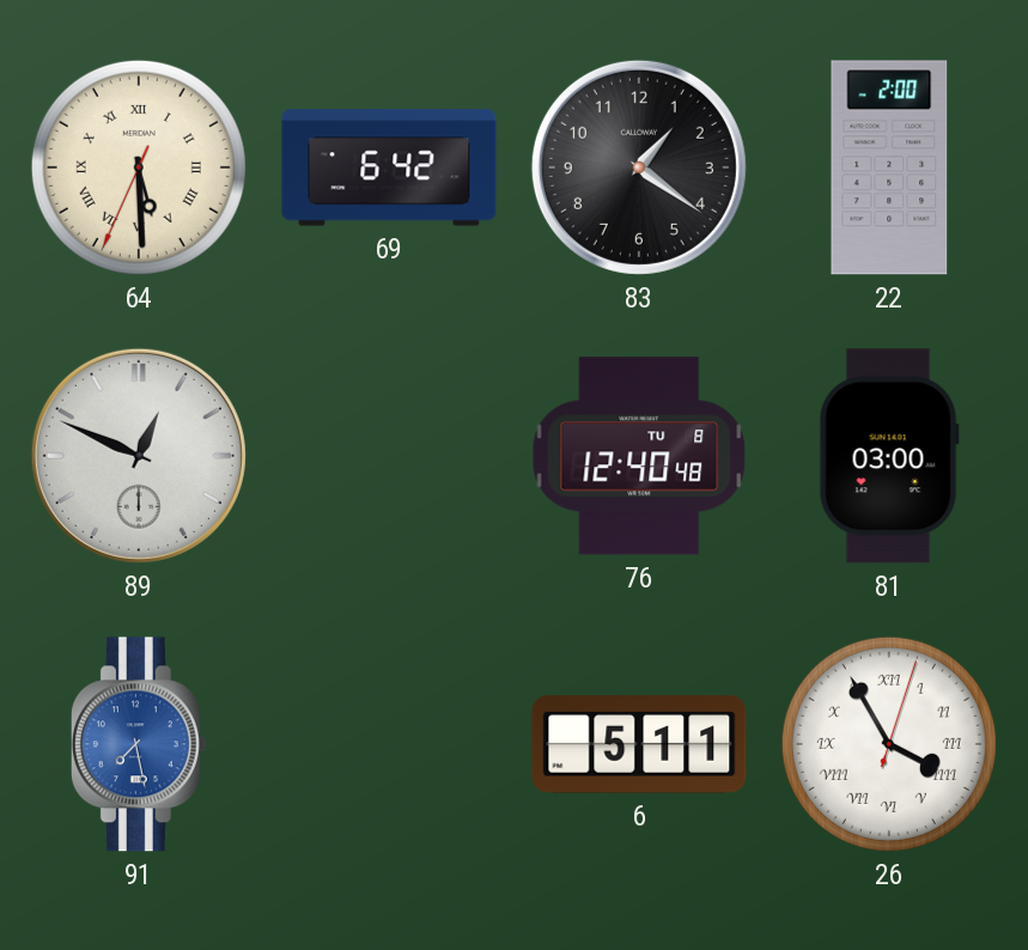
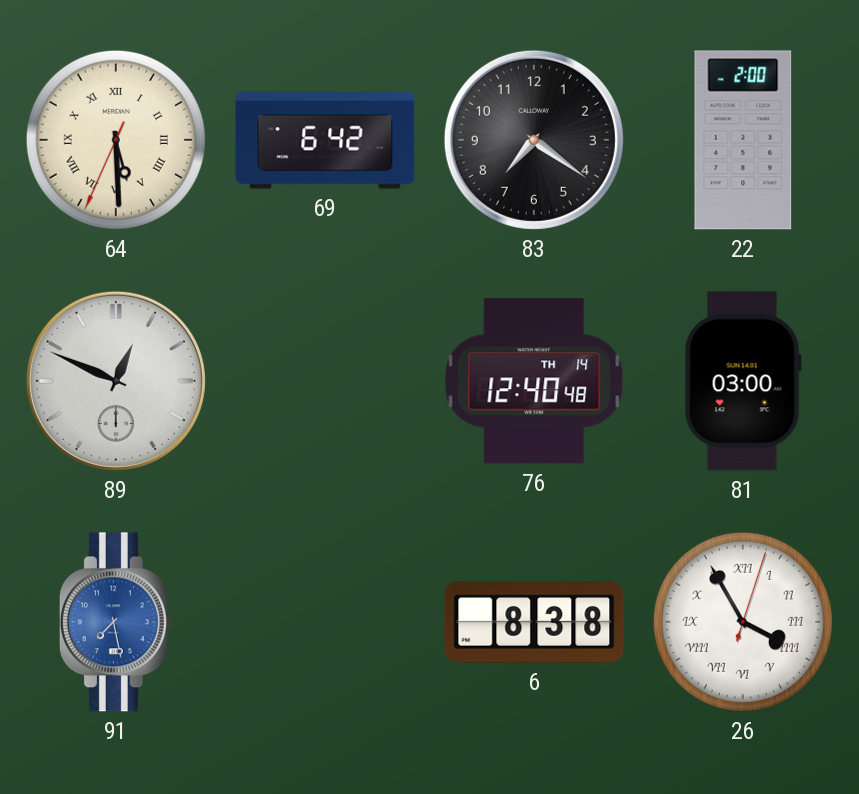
83: 1:21 -> 7:21
76 date: TU 8 -> TH 14
6: 5:11 -> 8:38
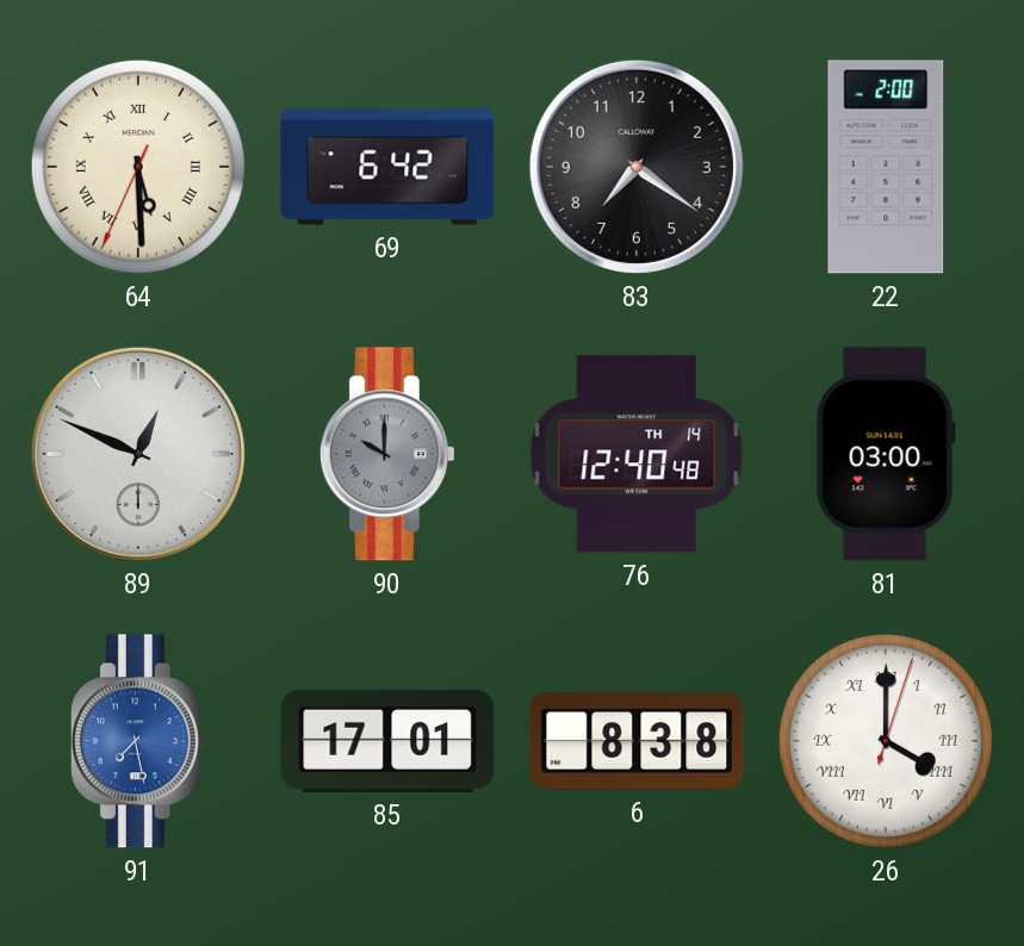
90: none -> 10:00
85: none -> 17:01
26: 3:55 -> 4:00
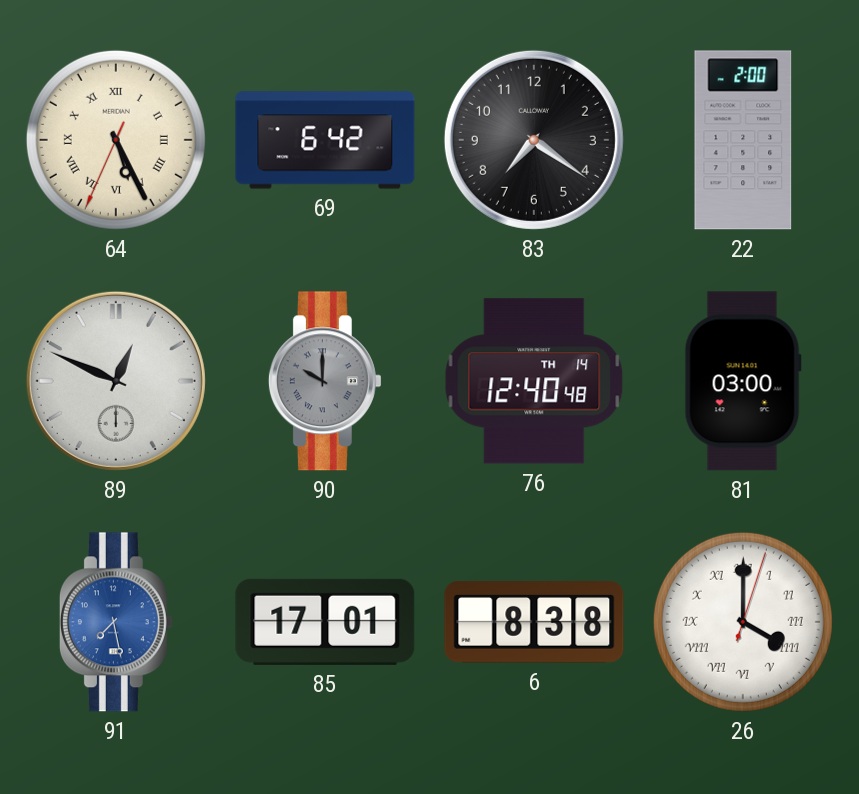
64: 5:29 -> 5:25
